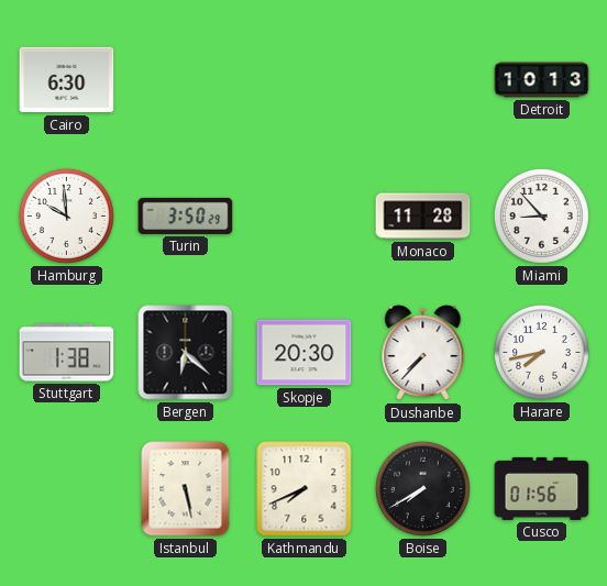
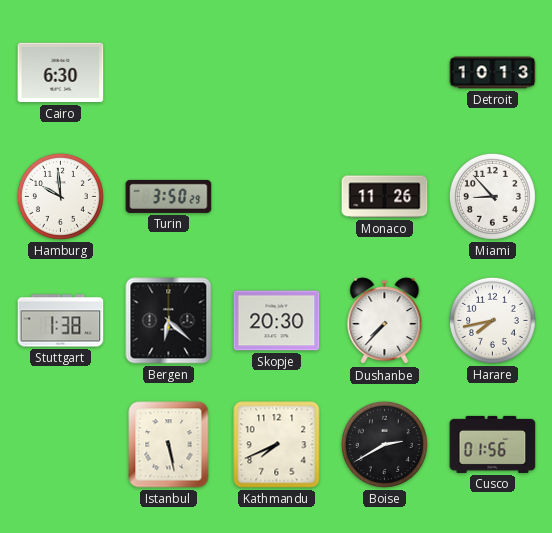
Monaco: 11:28 -> 11:26
Boise: 7:40 -> 2:40
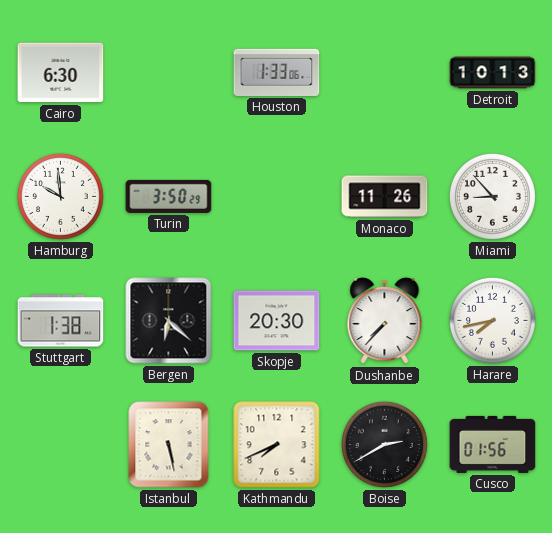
Houston: none -> 1:33
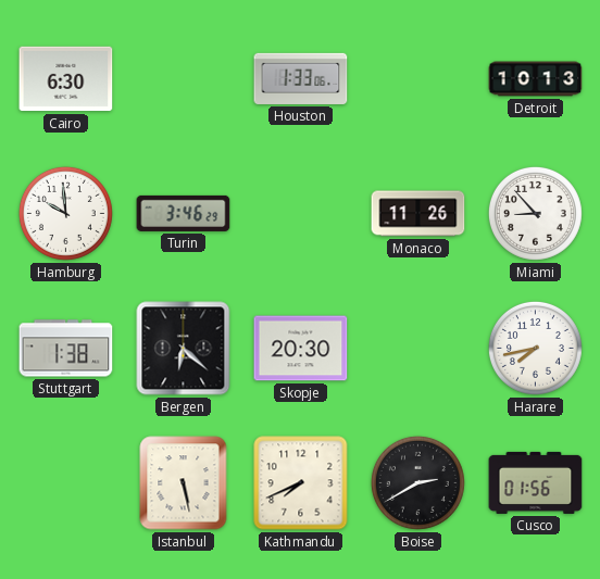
Turin: 3:50 -> 3:46
Dushanbe: 7:37 -> none
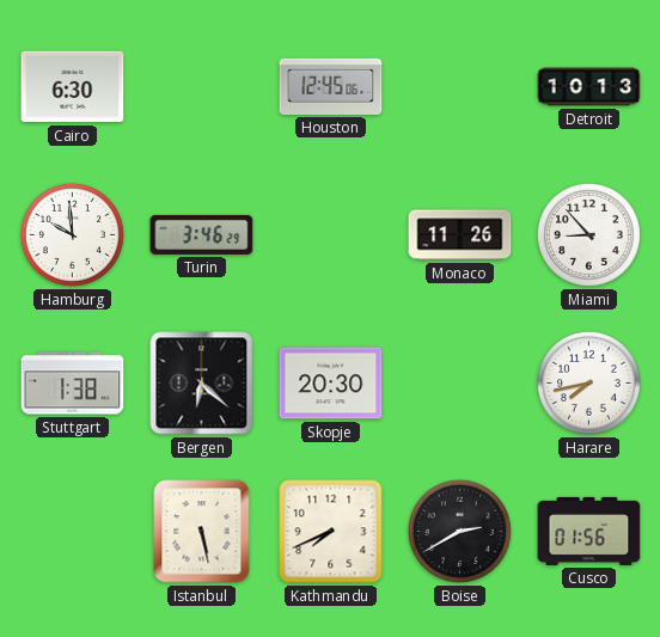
Houston: 1:33 -> 12:45
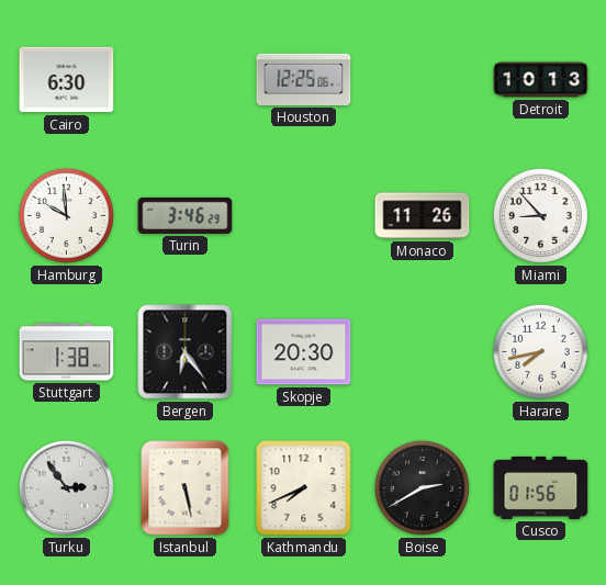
Houston: 12:45 -> 12:25
Bergen: 6:22 -> 6:24
Turku: none -> 2:54
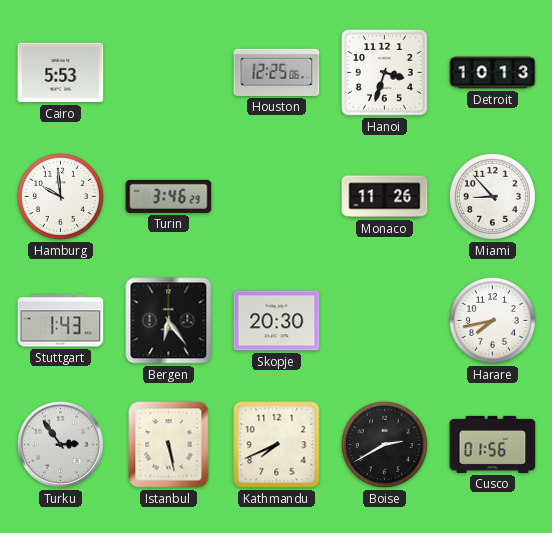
Cairo: 6:30 -> 5:53
Hanoi: none -> 3:33
Stuttgart: 1:38 -> 1:43
